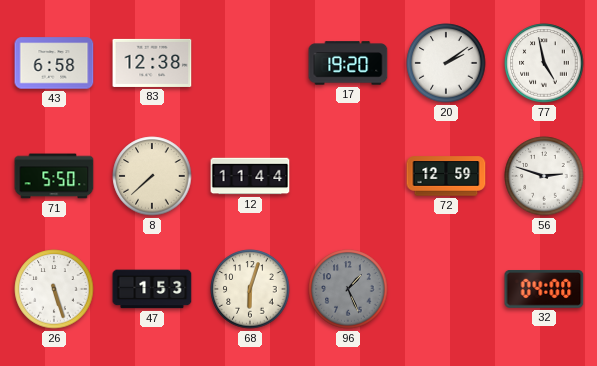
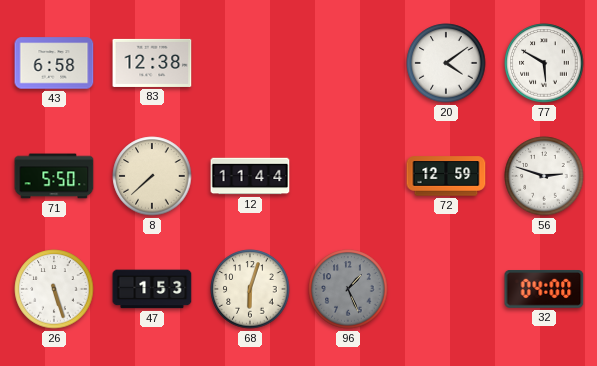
17: 19:20 -> none
20: 2:09 -> 4:09
77: 4:58 -> 5:50
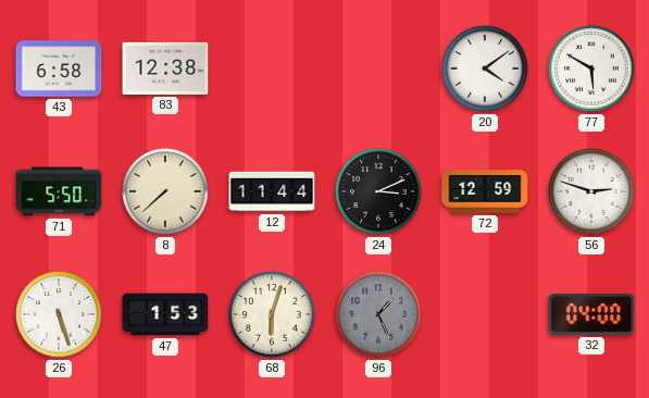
24: none -> 3:11
